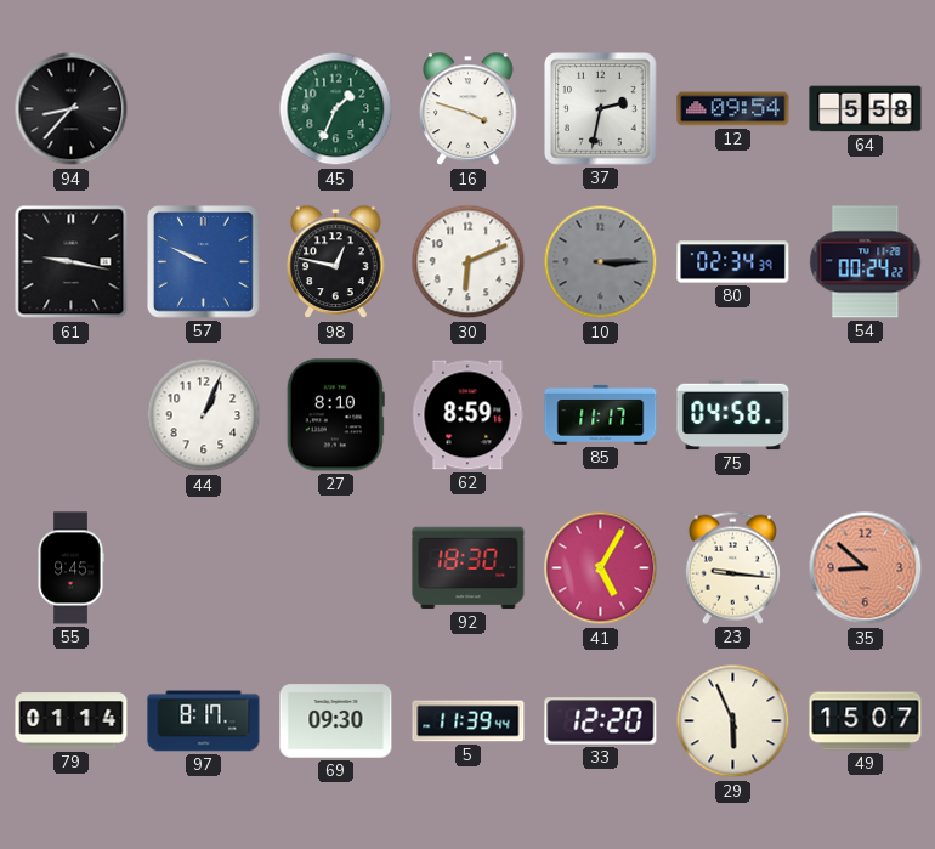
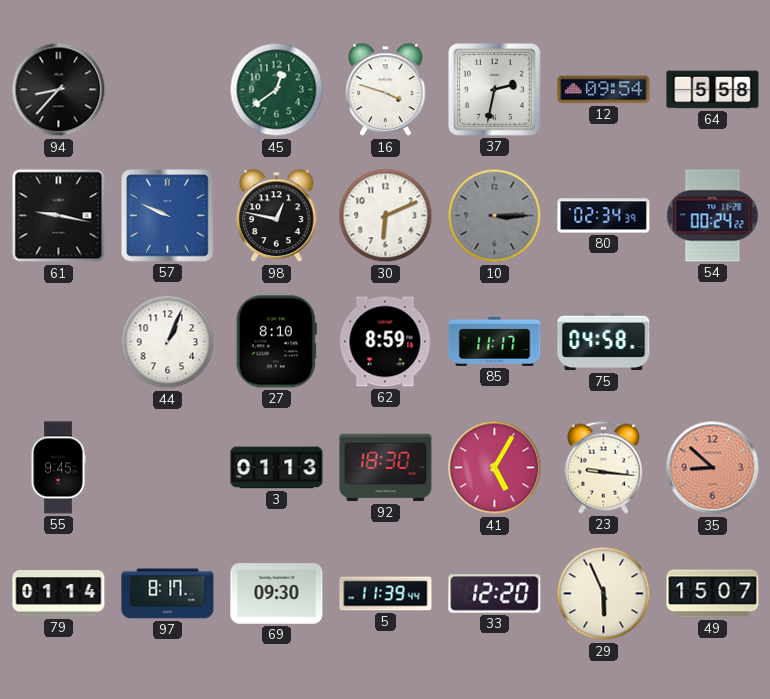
45: 1:34 -> 12:39
3: none -> 01:13
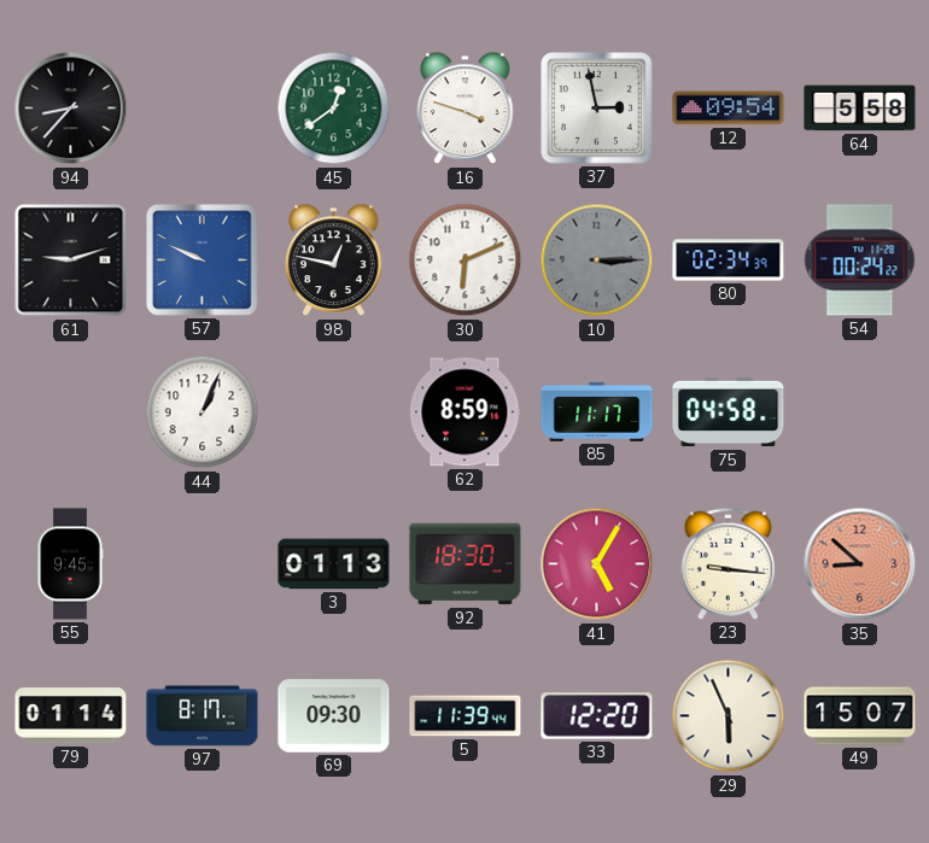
37: 2:32 -> 2:58
61: 9:17 -> 9:12
27: 8:10 -> none
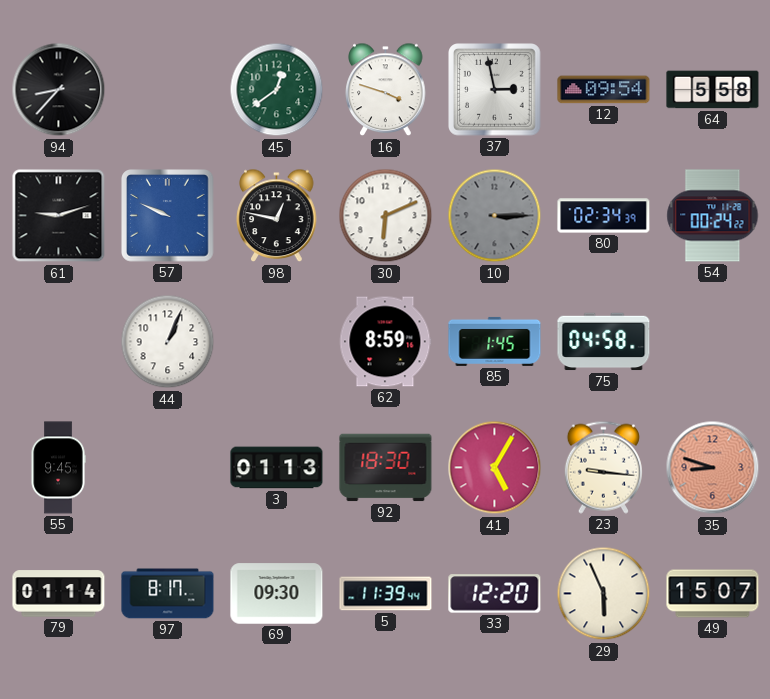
85: 11:17 -> 1:45
35: 8:52 -> 8:48
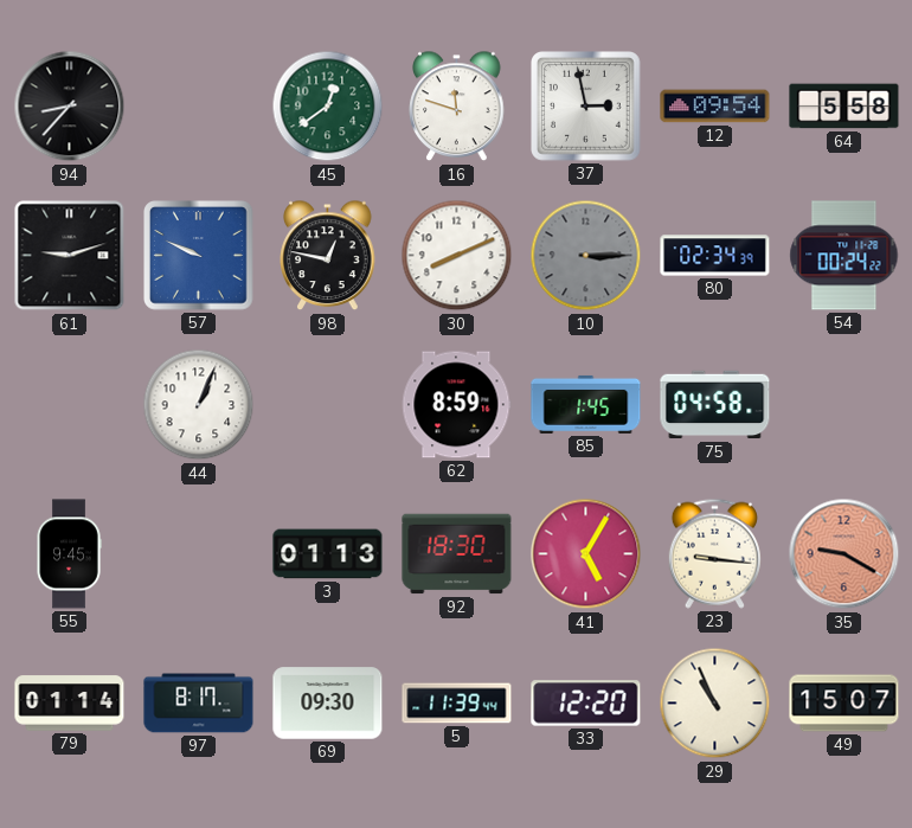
16: 3:48 -> 11:48
30: 6:11 -> 8:11
35: 8:48 -> 9:20
29: 5:56 -> 10:56
